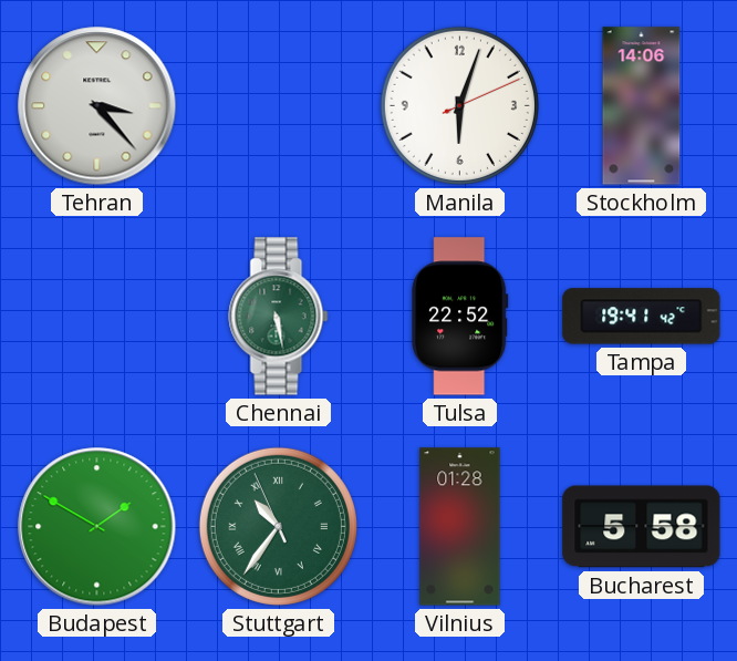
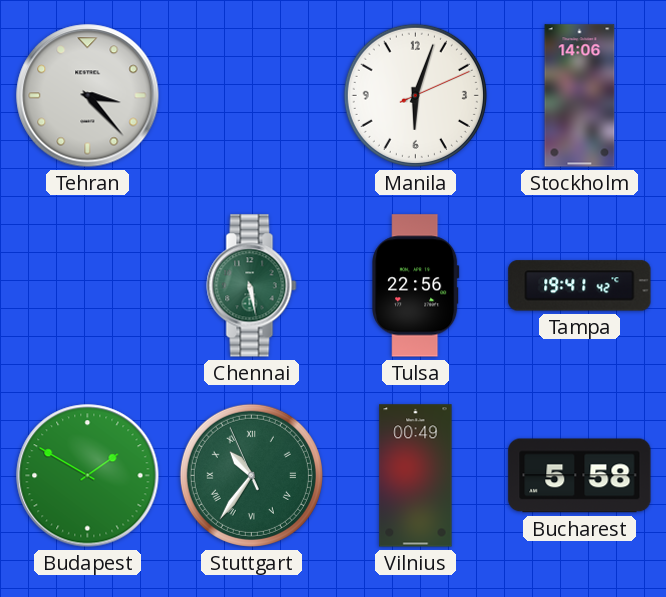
Tulsa: 22:52 -> 22:56
Vilnius: 01:28 -> 00:49
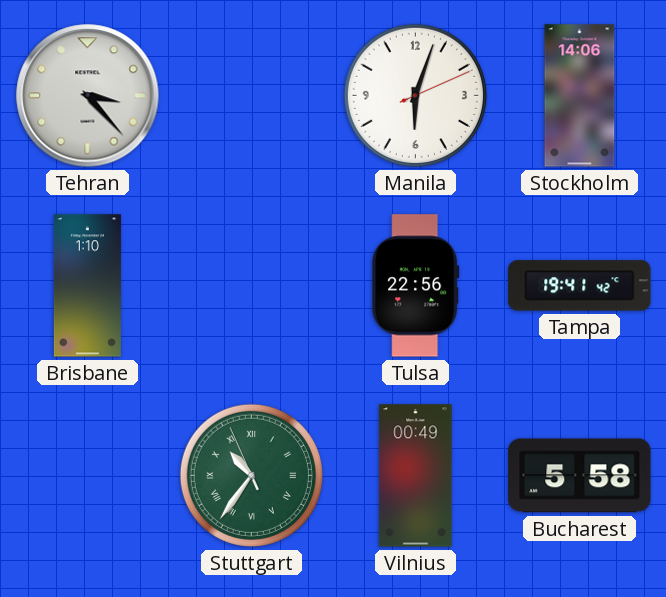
Brisbane: none -> 1:10
Chennai: 5:28 -> none
Budapest: 1:50 -> none
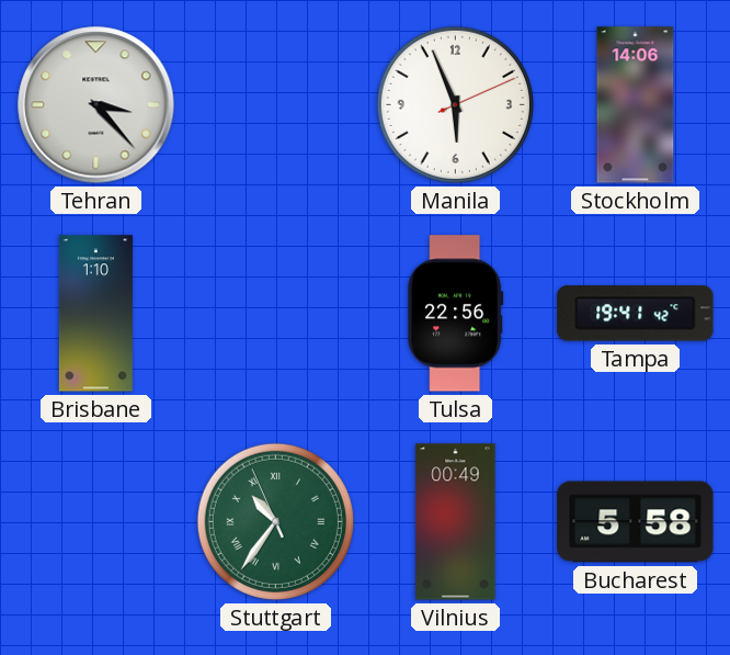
Manila: 6:03 -> 5:56
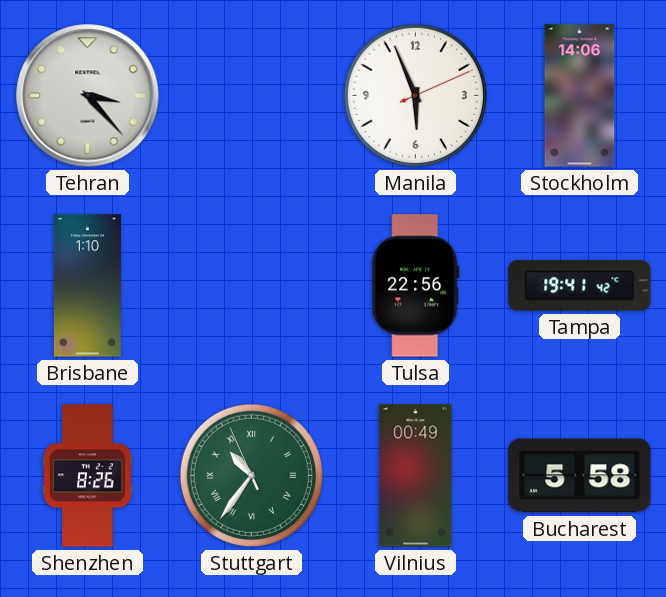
Shenzhen: none -> 8:26
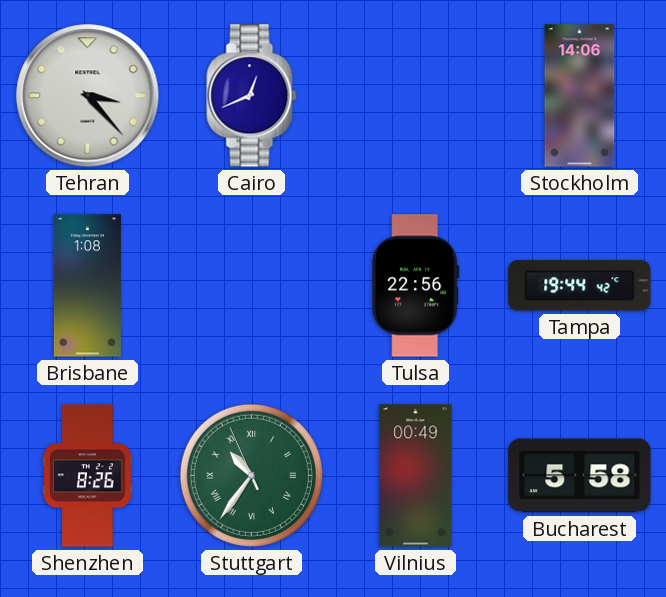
Cairo: none -> 12:41
Manila: 5:56 -> none
Brisbane: 1:10 -> 1:08
Tampa: 19:41 -> 19:44
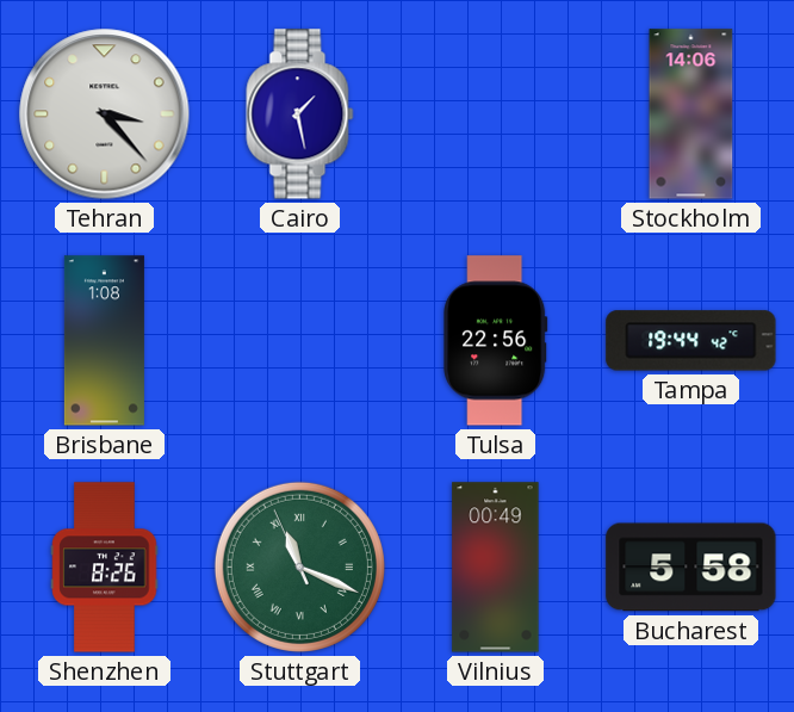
Cairo: 12:41 -> 1:28
Stuttgart: 10:35 -> 11:18
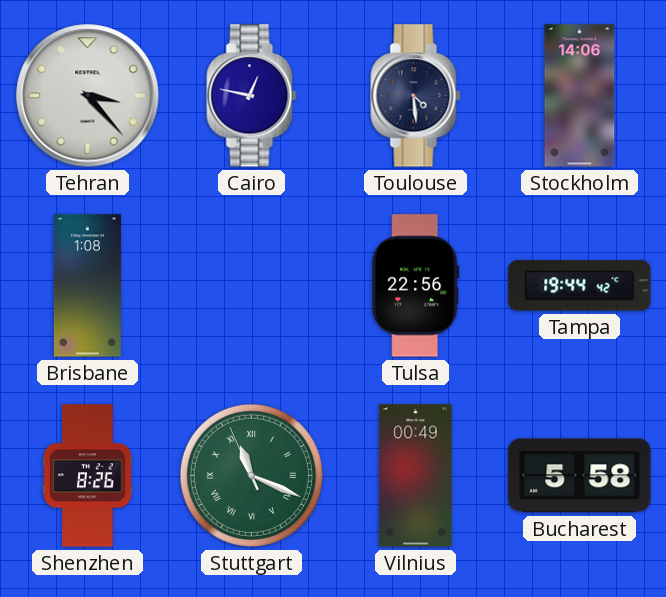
Cairo: 1:28 -> 12:47
Toulouse: none -> 4:29
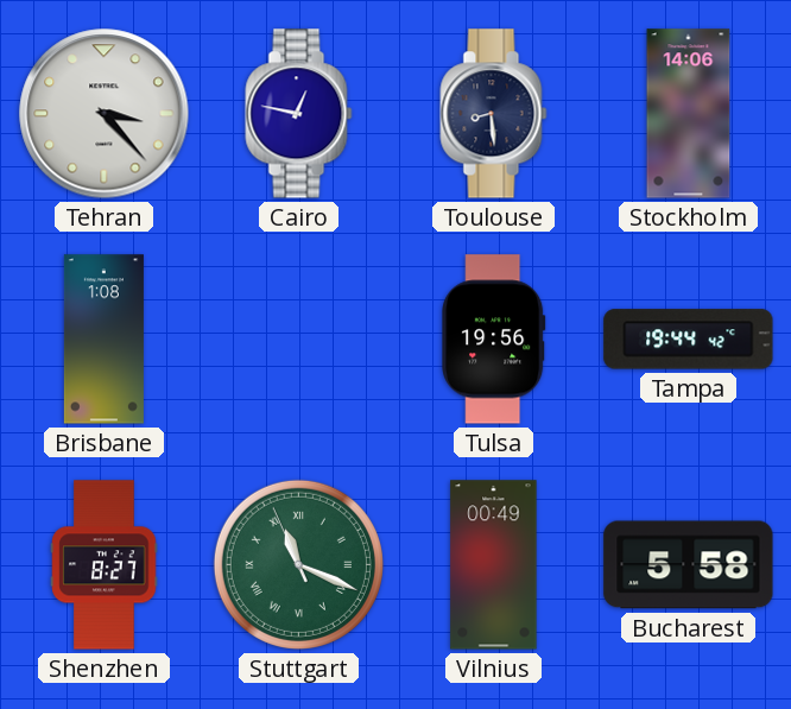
Toulouse: 4:29 -> 8:29
Tulsa: 22:56 -> 19:56
Shenzhen: 8:26 -> 8:27
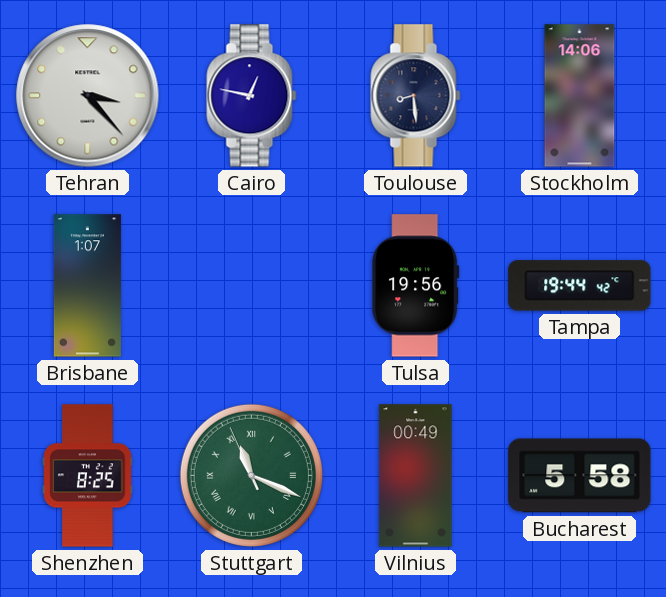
Brisbane: 1:08 -> 1:07
Shenzhen: 8:27 -> 8:25
